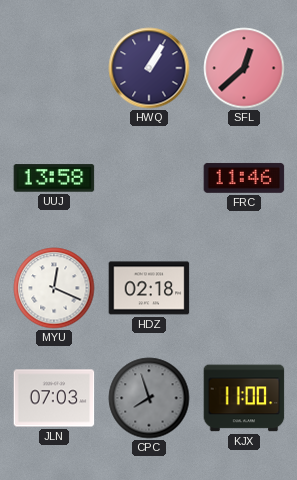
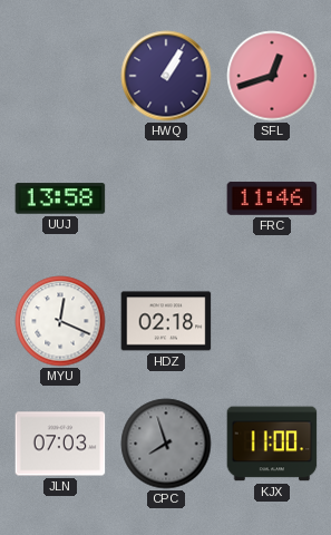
SFL: 12:38 -> 12:42
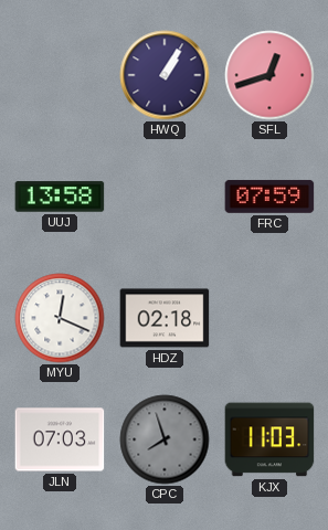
FRC: 11:46 -> 07:59
KJX: 11:00 -> 11:03
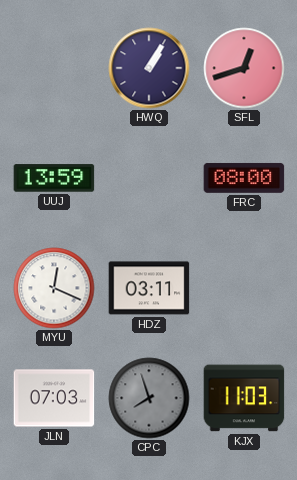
UUJ: 13:58 -> 13:59
FRC: 07:59 -> 08:00
HDZ: 02:18 -> 03:11
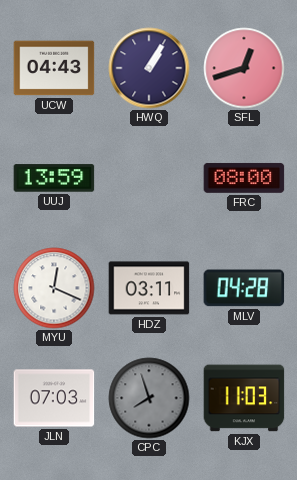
UCW: none -> 04:43
MLV: none -> 04:28
